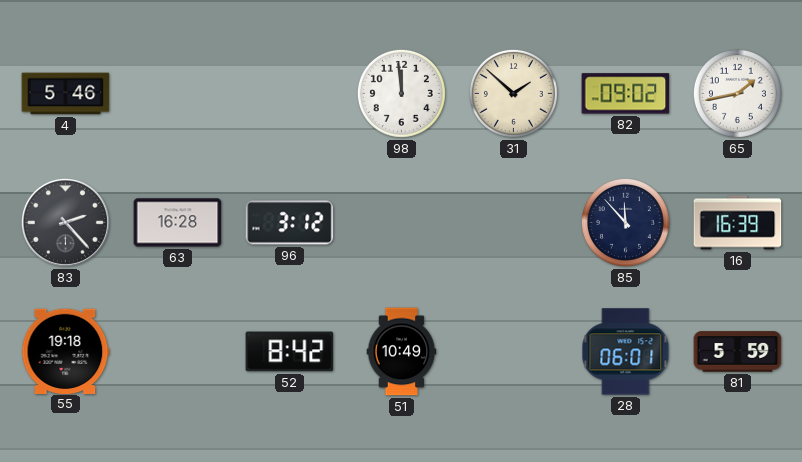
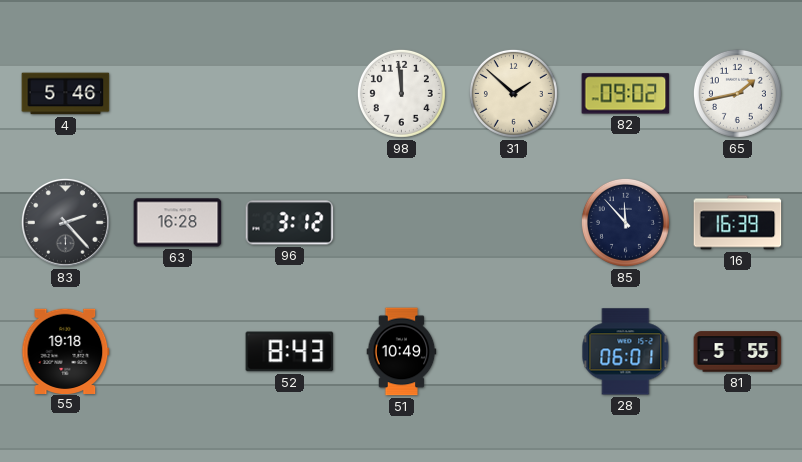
52: 8:42 -> 8:43
81: 5:59 -> 5:55
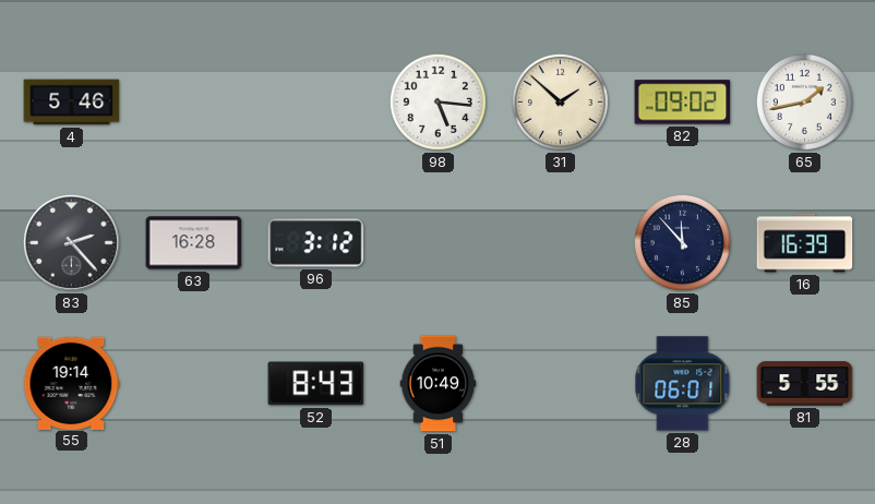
98: 11:59 -> 5:16
55: 19:18 -> 19:14
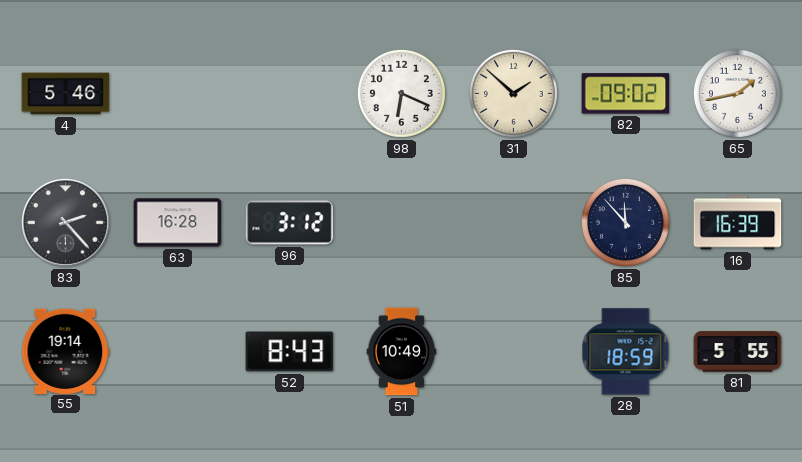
98: 5:16 -> 6:19
28: 06:01 -> 18:59
